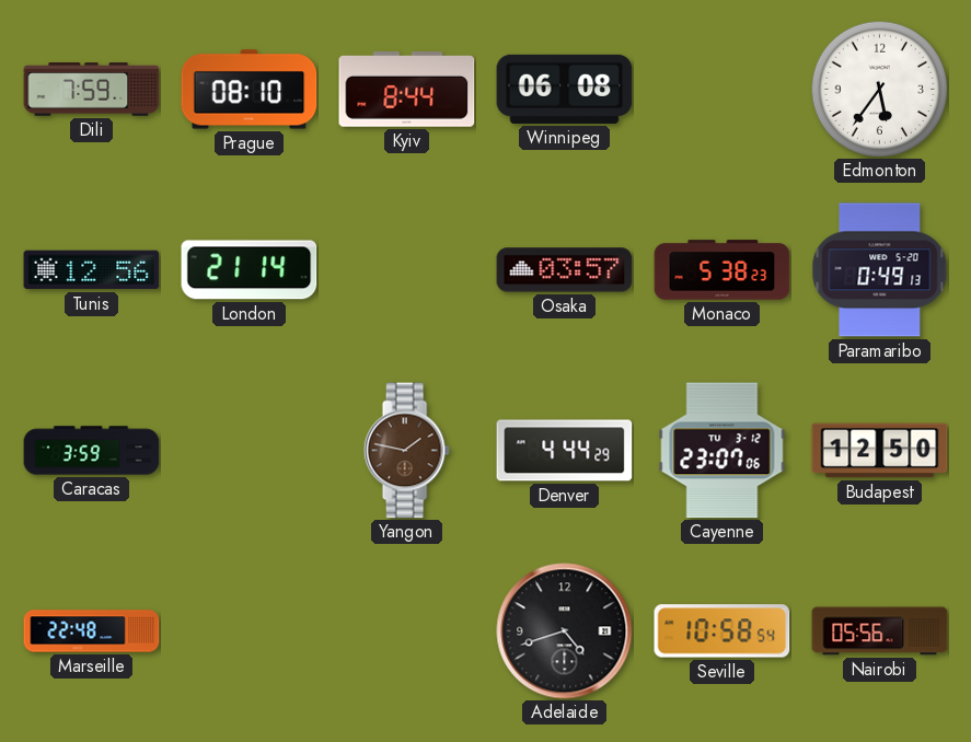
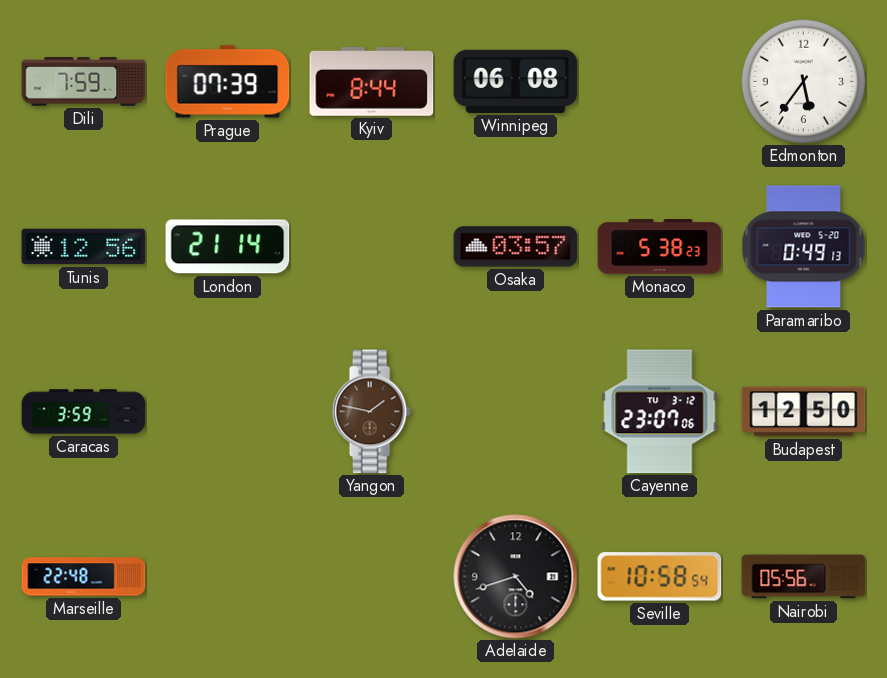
Prague: 08:10 -> 07:39
Denver: 4:44 -> none
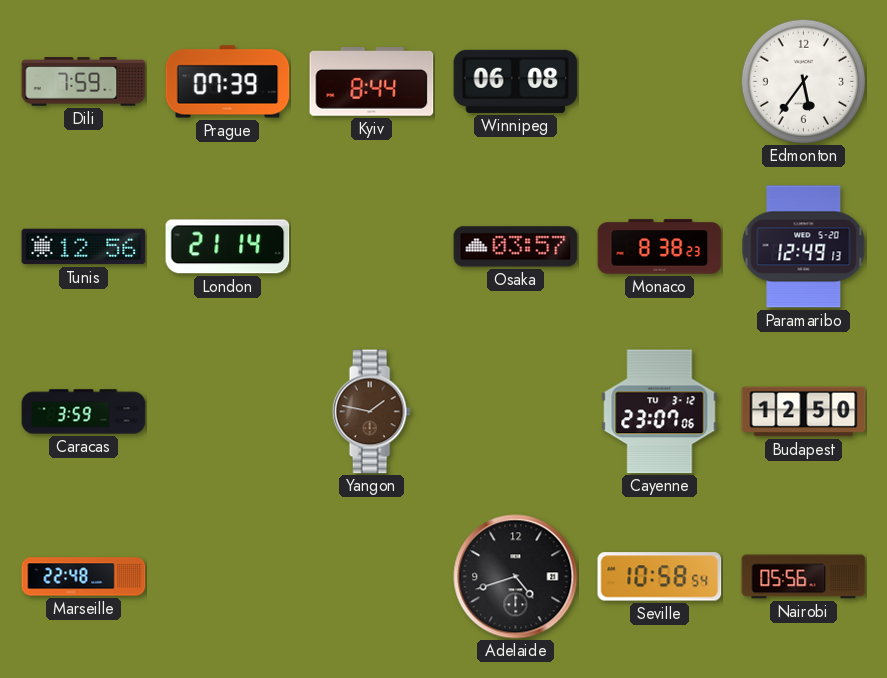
Monaco: 5:38 -> 8:38
Paramaribo: 0:49 -> 12:49
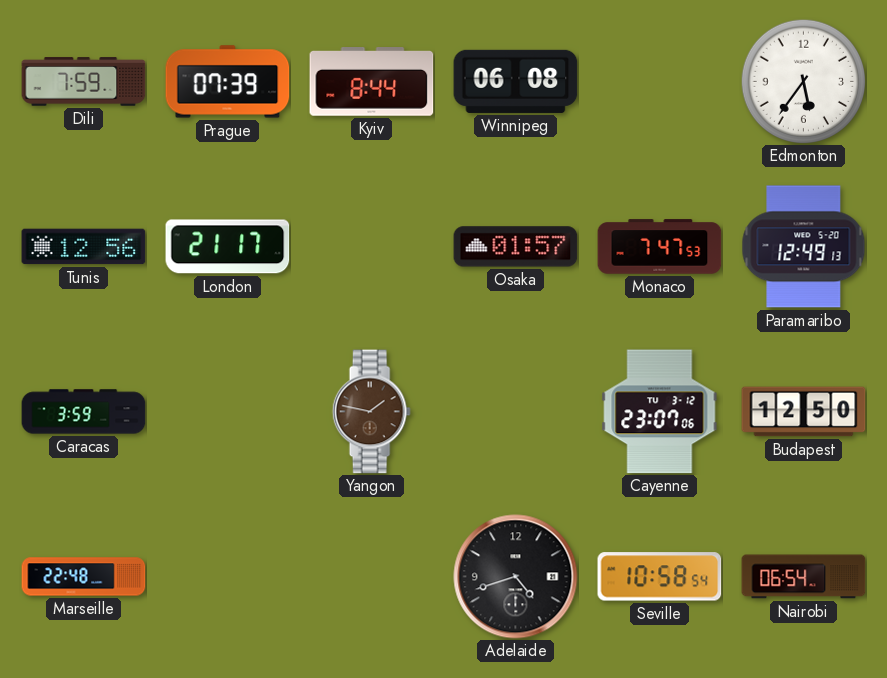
London: 21:14 -> 21:17
Osaka: 03:57 -> 01:57
Monaco: 8:38 -> 7:47
Nairobi: 05:56 -> 06:54
